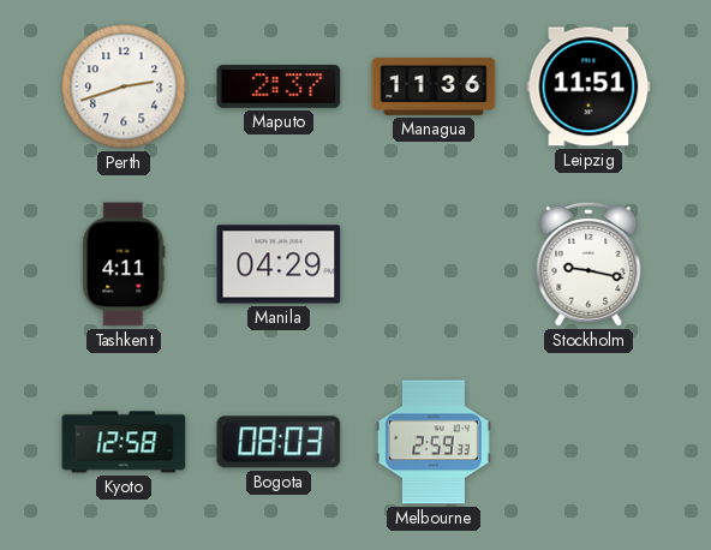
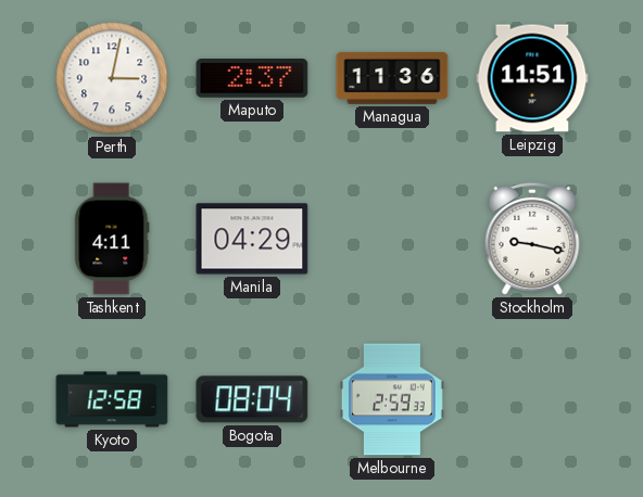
Perth: 2:42 -> 3:02
Bogota: 08:03 -> 08:04
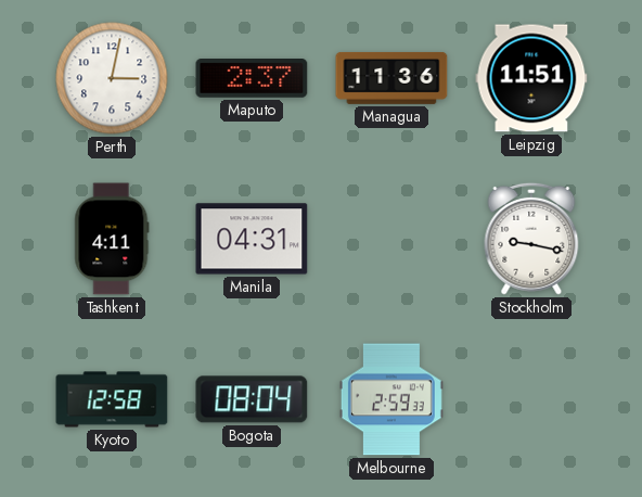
Manila: 04:29 -> 04:31
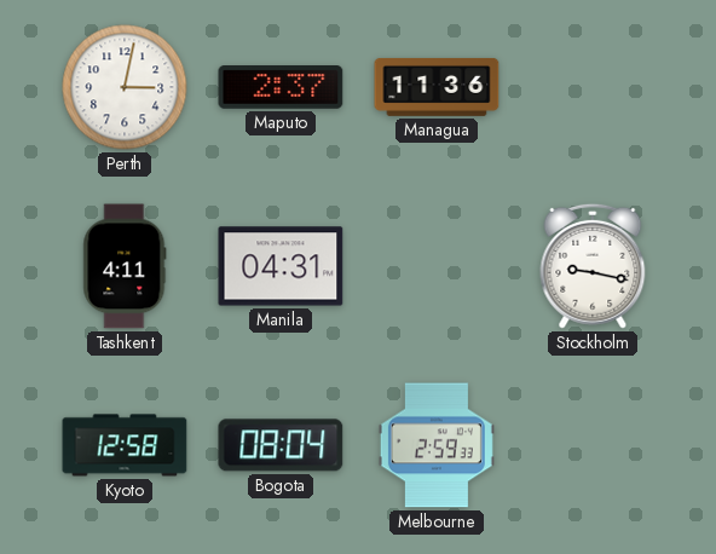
Leipzig: 11:51 -> none
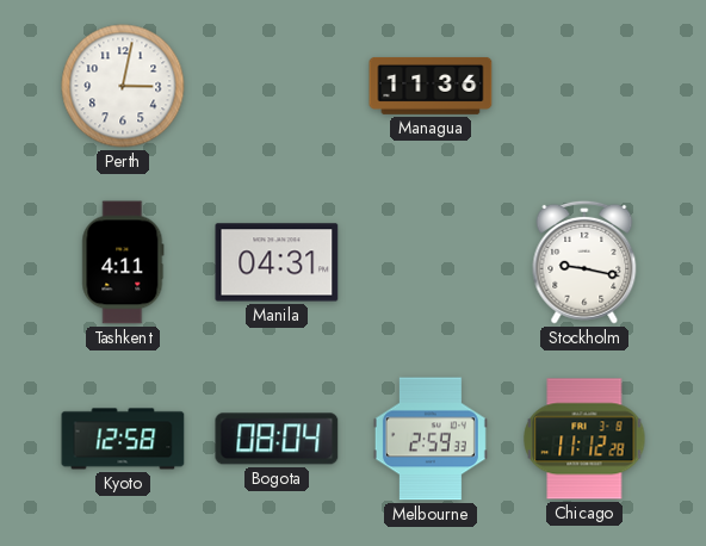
Maputo: 2:37 -> none
Chicago: none -> 11:12
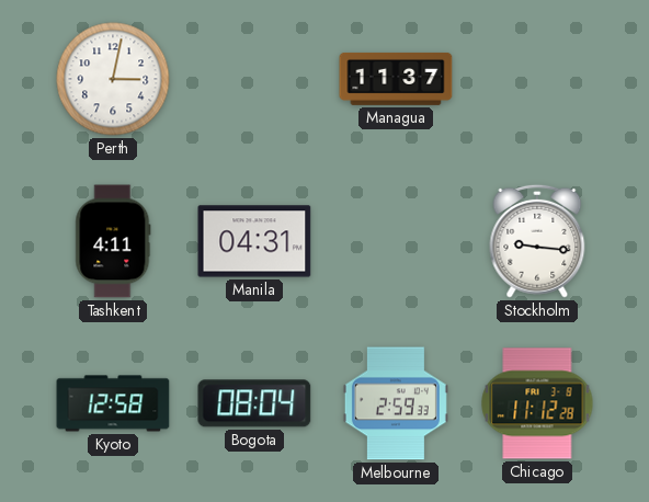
Managua: 11:36 -> 11:37
Stockholm: 9:17 -> 9:16
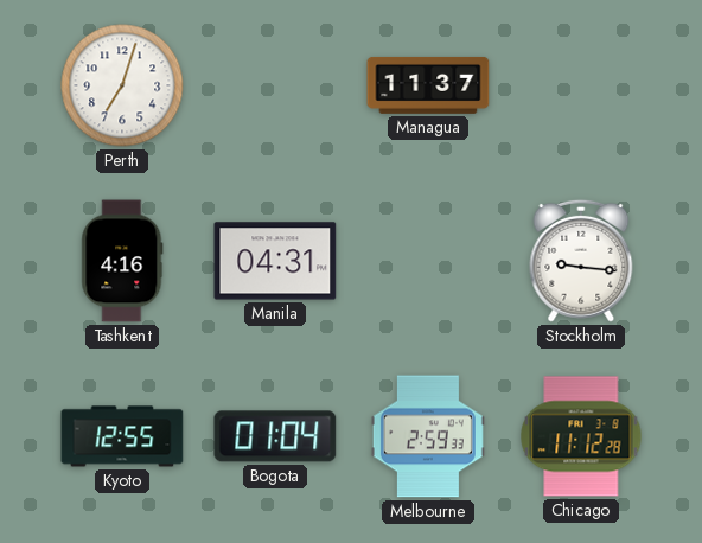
Perth: 3:02 -> 7:03
Tashkent: 4:11 -> 4:16
Kyoto: 12:58 -> 12:55
Bogota: 08:04 -> 01:04
